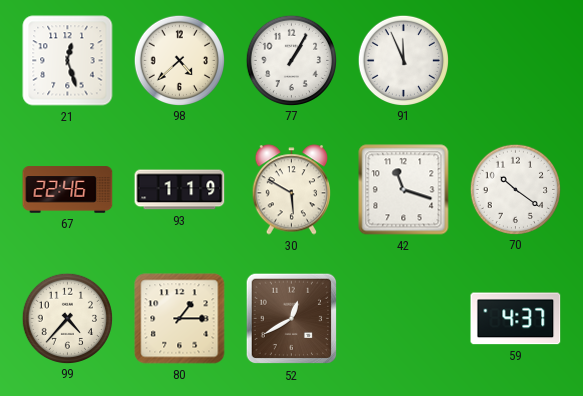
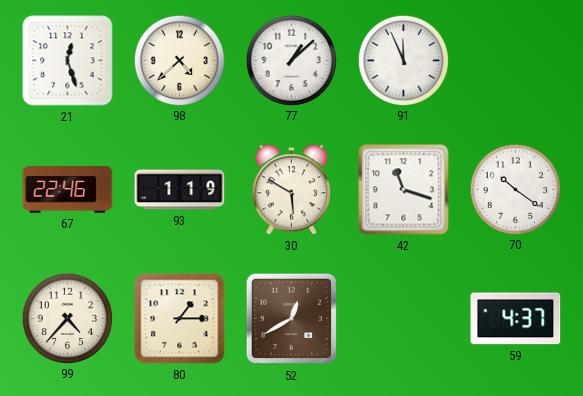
77: 1:05 -> 1:08
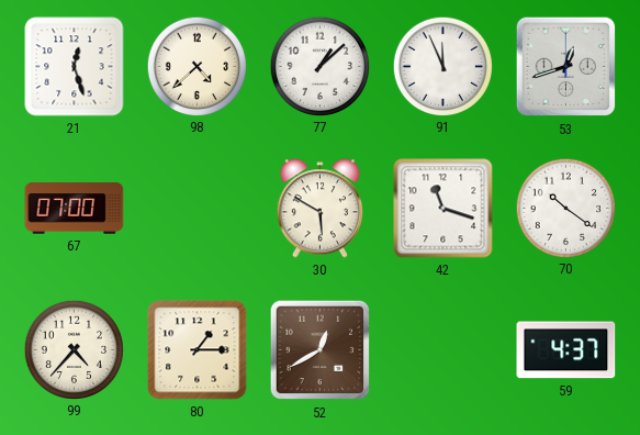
53: none -> 12:42
67: 22:46 -> 07:00
93: 1:19 -> none
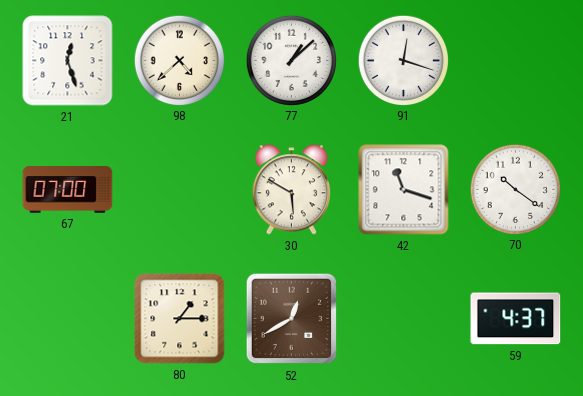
91: 11:56 -> 12:18
53: 12:42 -> none
99: 4:37 -> none
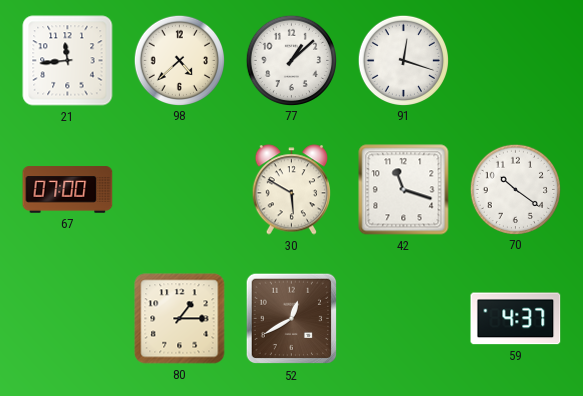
21: 12:27 -> 11:44
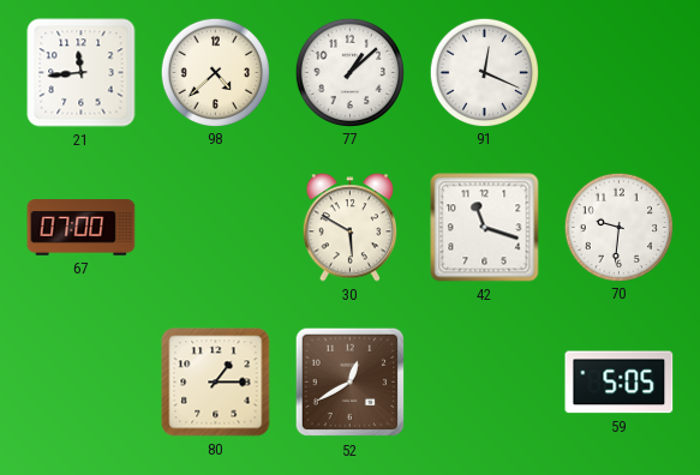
91: 12:18 -> 12:19
70: 10:21 -> 9:31
59: 4:37 -> 5:05
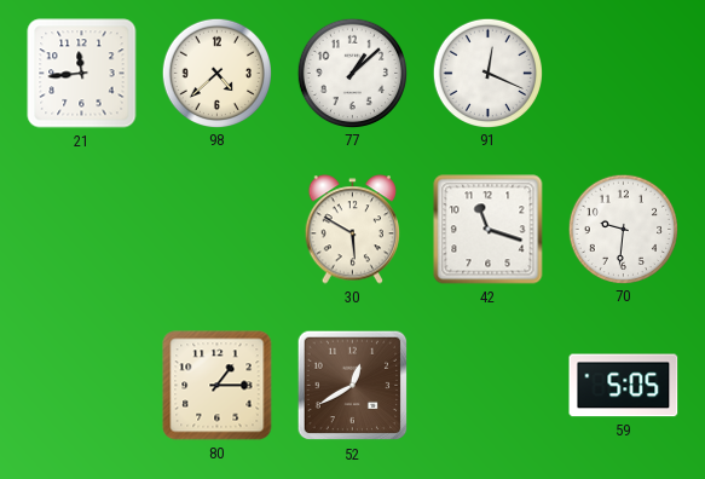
67: 07:00 -> none
